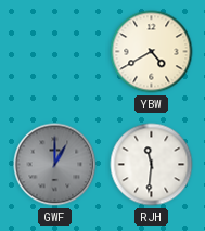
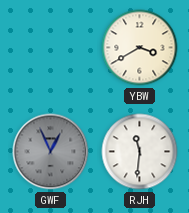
YBW: 4:40 -> 3:40
GWF: 1:00 -> 12:56
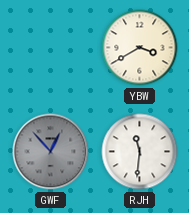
GWF: 12:56 -> 12:53
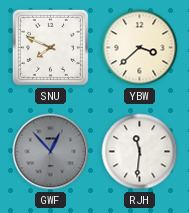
SNU: none -> 7:49
YBW: 3:40 -> 3:38
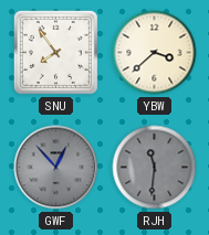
SNU: 7:49 -> 7:54
RJH dial: white -> grey
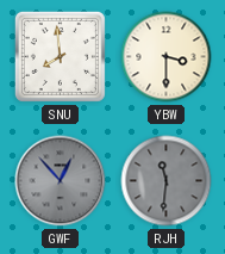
SNU: 7:54 -> 7:59
YBW: 3:38 -> 3:30
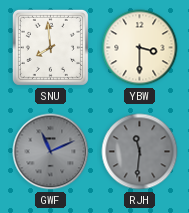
GWF: 12:53 -> 11:11
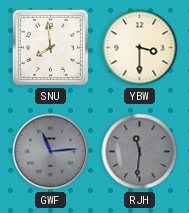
GWF: 11:11 -> 11:14
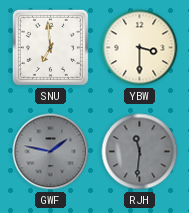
SNU: 7:59 -> 6:59
GWF: 11:14 -> 1:47
